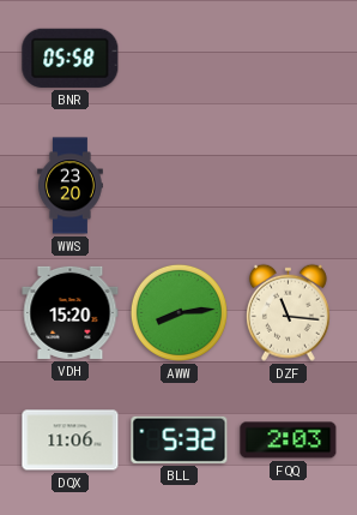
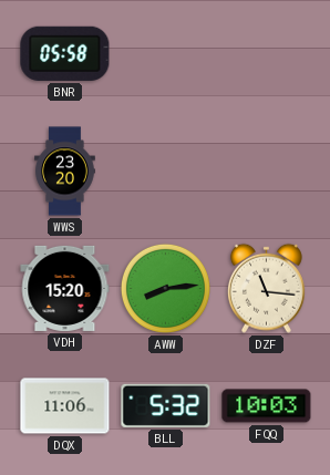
FQQ: 2:03 -> 10:03
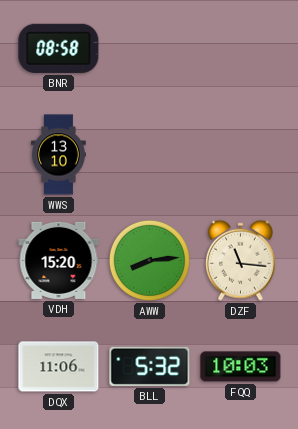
BNR: 05:58 -> 08:58
WWS: 23:20 -> 13:10
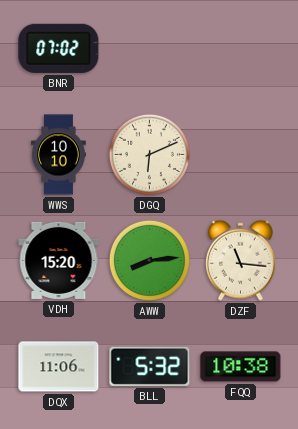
BNR: 08:58 -> 07:02
WWS: 13:10 -> 10:10
DGQ: none -> 6:11
FQQ: 10:03 -> 10:38
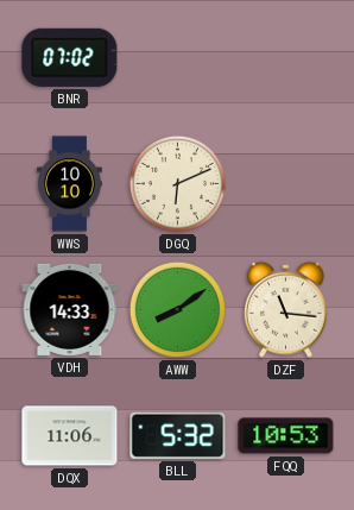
VDH: 15:20 -> 14:33
AWW: 8:14 -> 8:09
FQQ: 10:38 -> 10:53
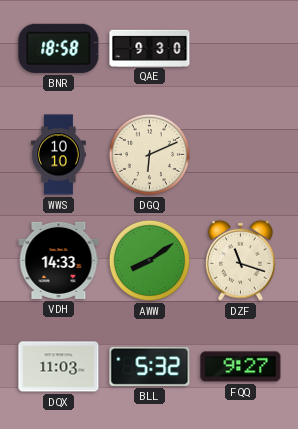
BNR: 07:02 -> 18:58
QAE: none -> 9:30
DZF: 11:16 -> 11:18
DQX: 11:06 -> 11:03
FQQ: 10:53 -> 9:27
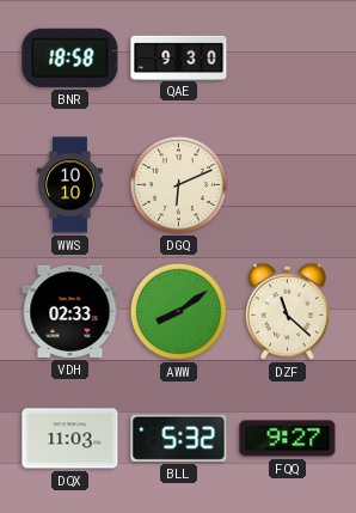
VDH: 14:33 -> 02:33
DZF: 11:18 -> 11:22
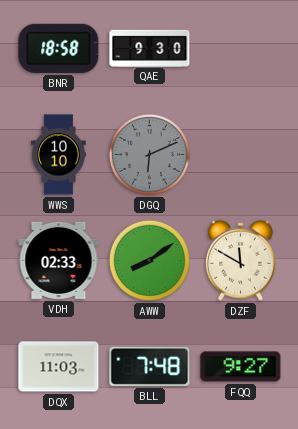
DGQ dial: cream -> grey
DZF: 11:22 -> 11:50
BLL: 5:32 -> 7:48
